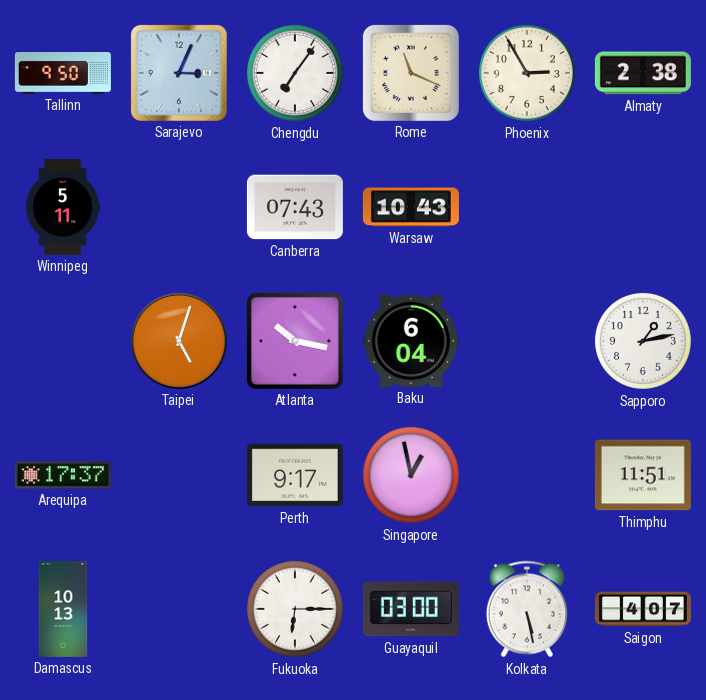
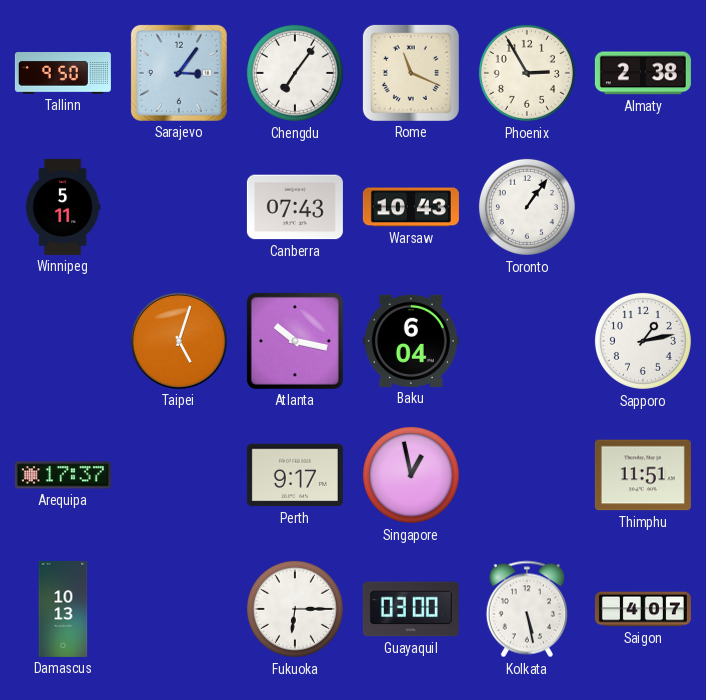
Sarajevo: 3:04 -> 3:06
Toronto: none -> 1:06
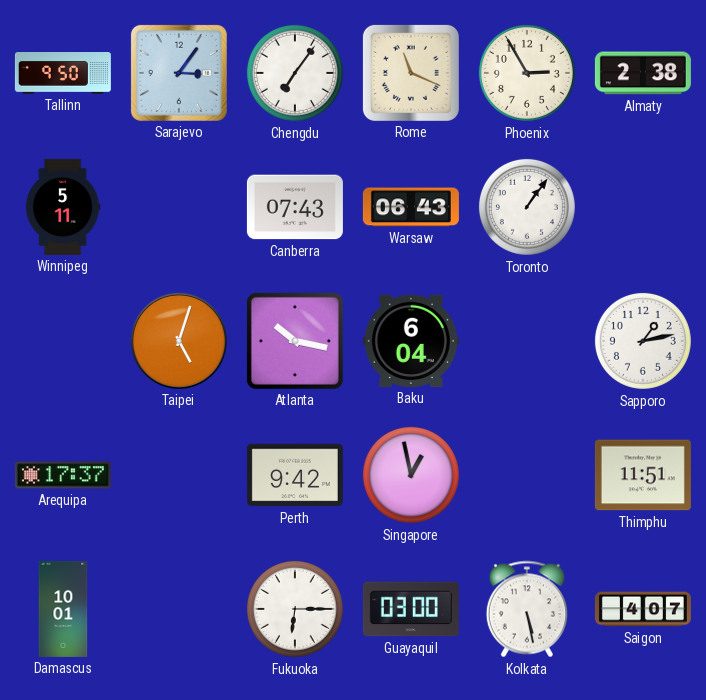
Warsaw: 10:43 -> 06:43
Perth: 9:17 -> 9:42
Damascus: 10:13 -> 10:01
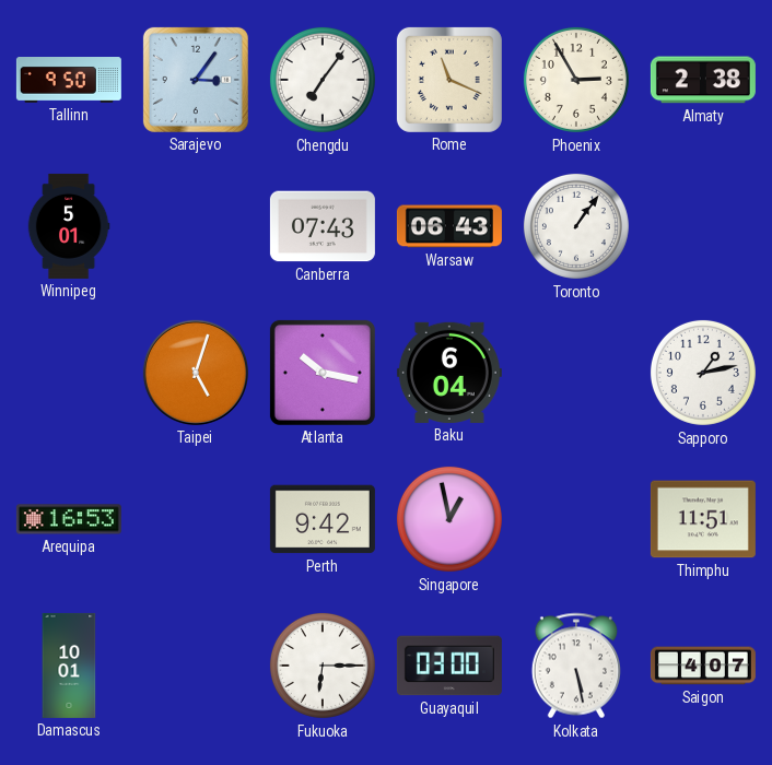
Winnipeg: 5:11 -> 5:01
Arequipa: 17:37 -> 16:53
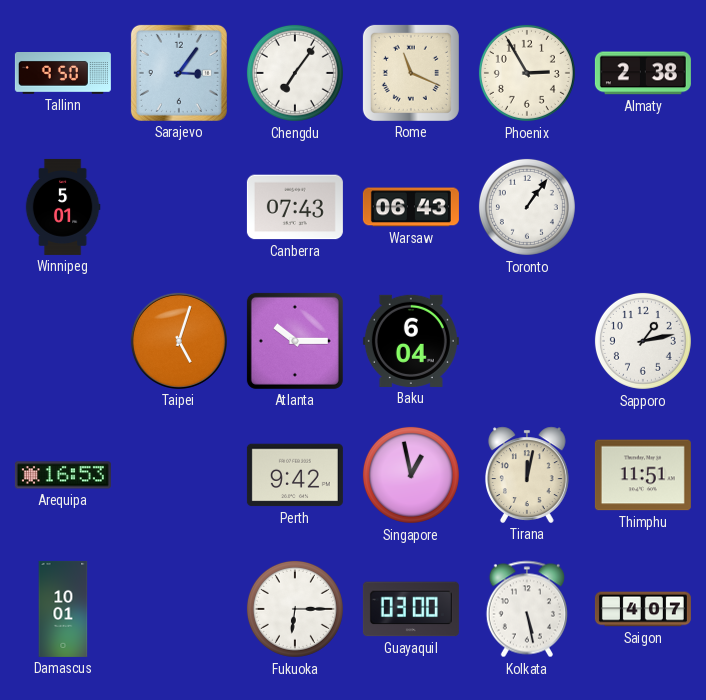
Atlanta: 10:17 -> 10:15
Tirana: none -> 12:02
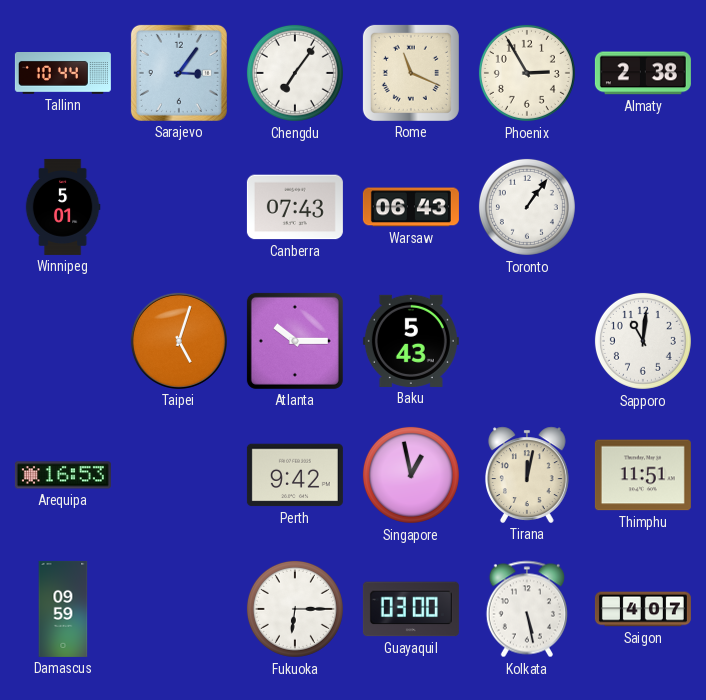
Tallinn: 9:50 -> 10:44
Baku: 6:04 -> 5:43
Sapporo: 1:13 -> 11:01
Damascus: 10:01 -> 09:59
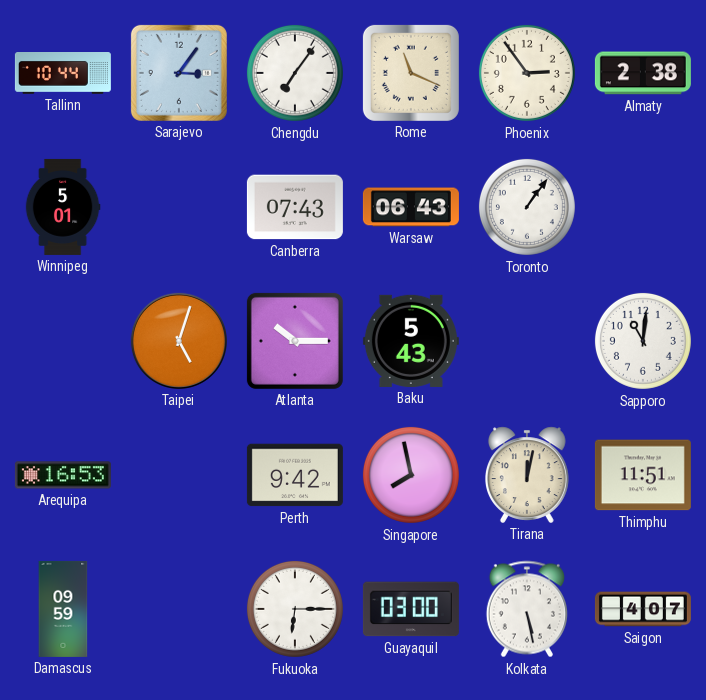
Phoenix: 2:55 -> 2:54
Singapore: 12:58 -> 7:58
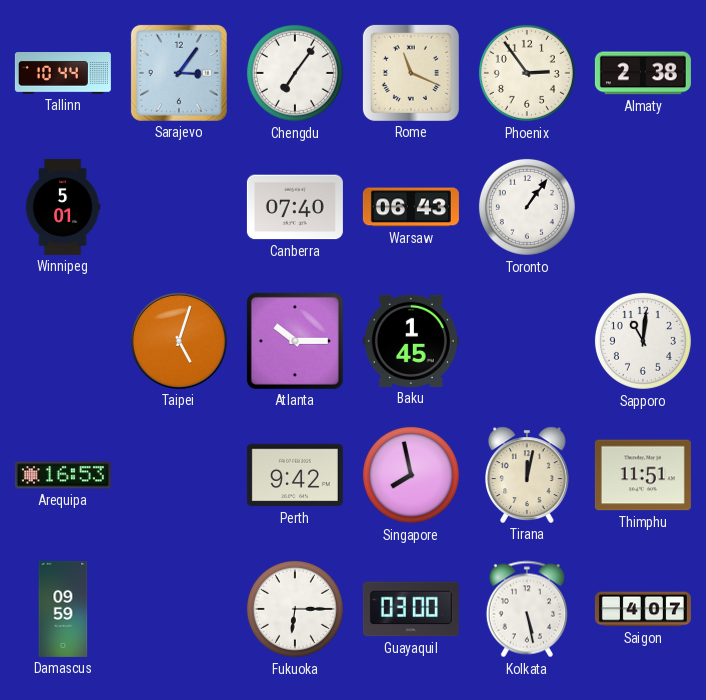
Canberra: 07:43 -> 07:40
Baku: 5:43 -> 1:45
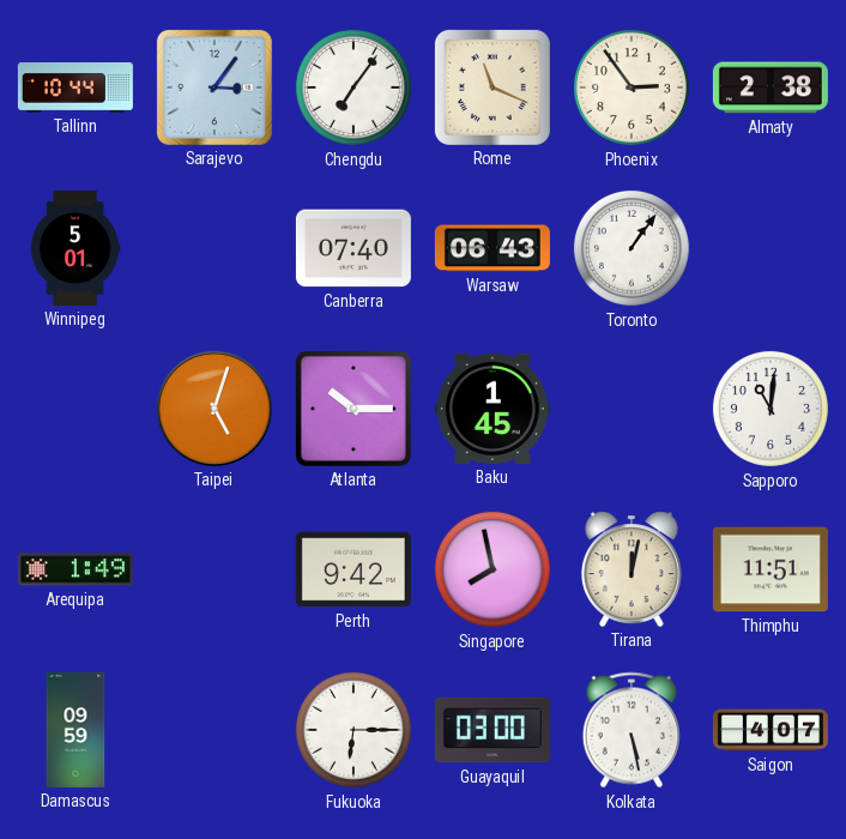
Arequipa: 16:53 -> 1:49
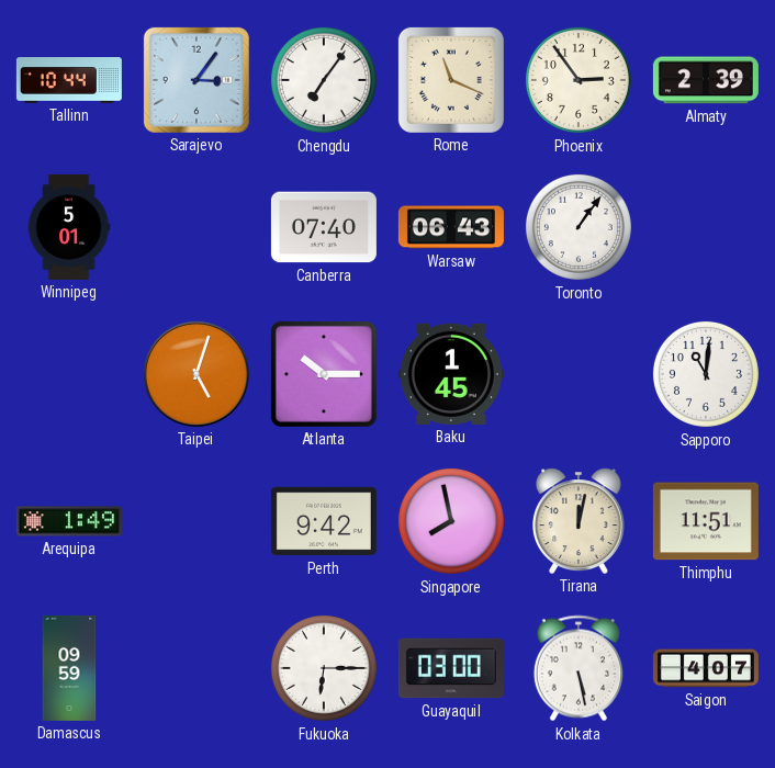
Almaty: 2:38 -> 2:39
